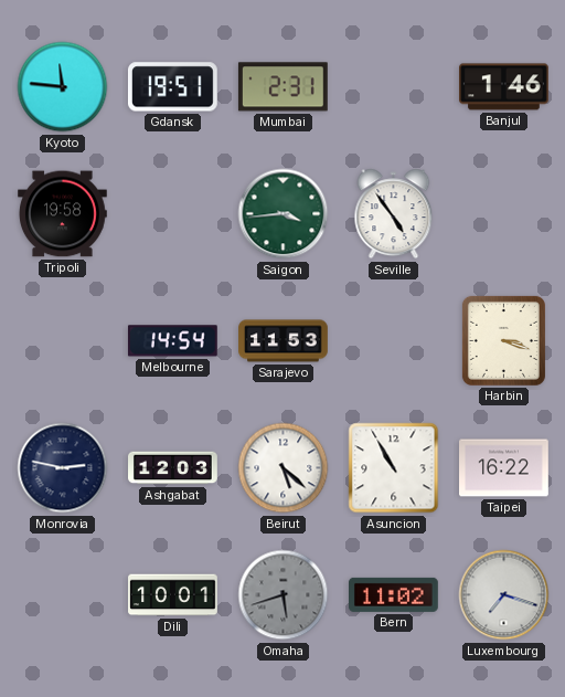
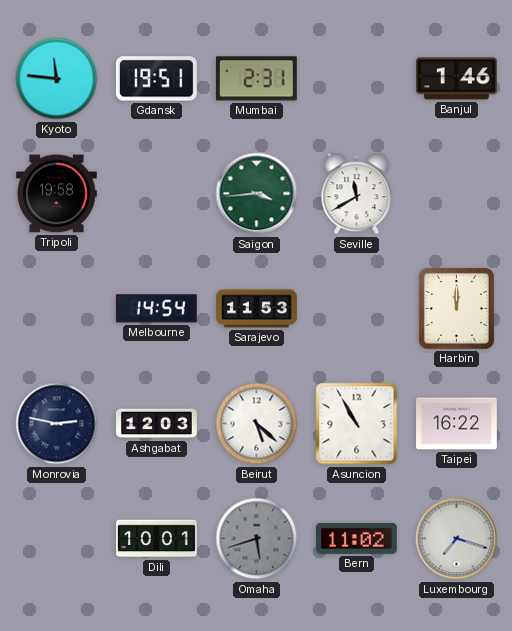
Seville: 4:54 -> 11:40
Harbin: 3:18 -> 12:00
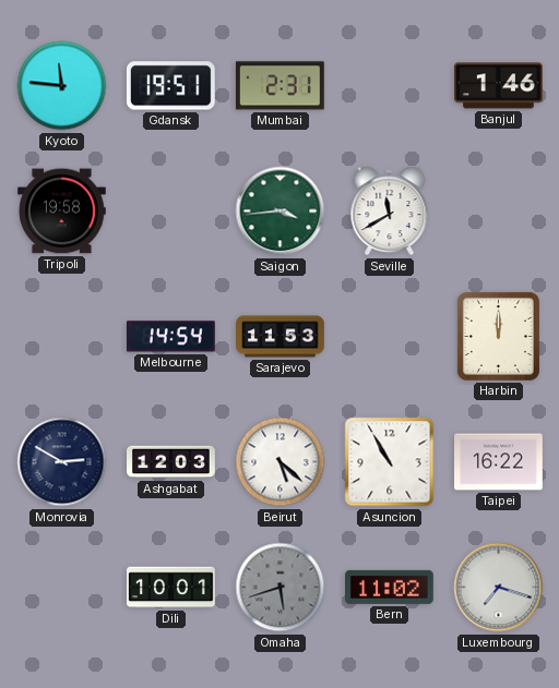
Monrovia: 2:47 -> 2:50
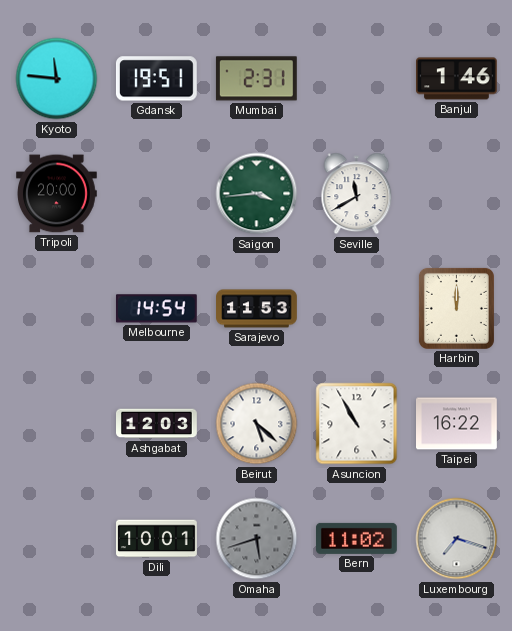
Tripoli: 19:58 -> 20:00
Monrovia: 2:50 -> none
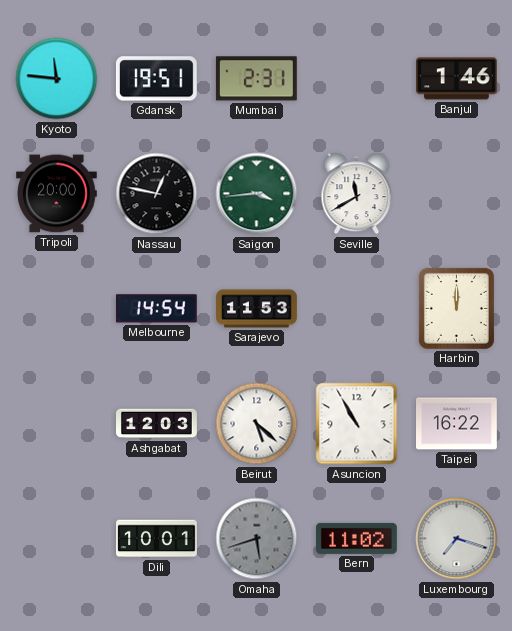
Nassau: none -> 12:47
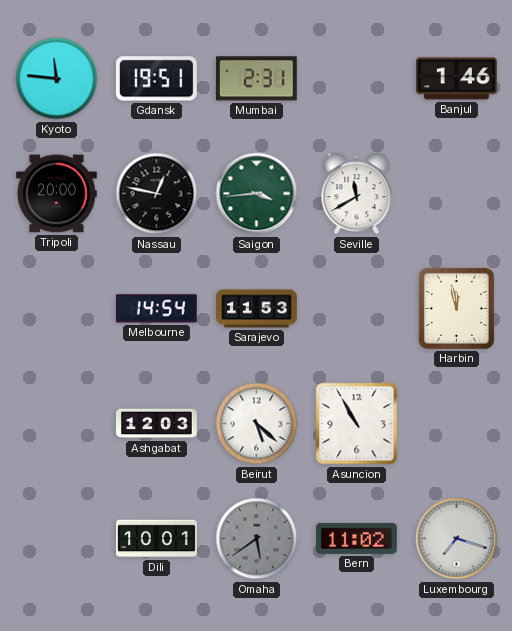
Harbin: 12:00 -> 11:58
Taipei: 16:22 -> none
Omaha: 5:42 -> 5:39
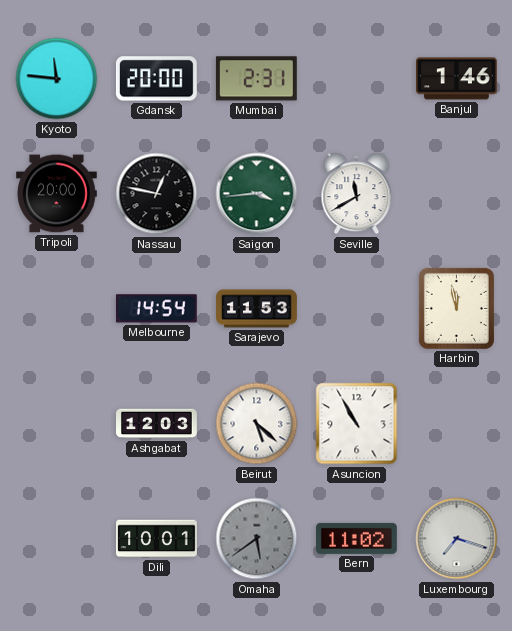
Gdansk: 19:51 -> 20:00
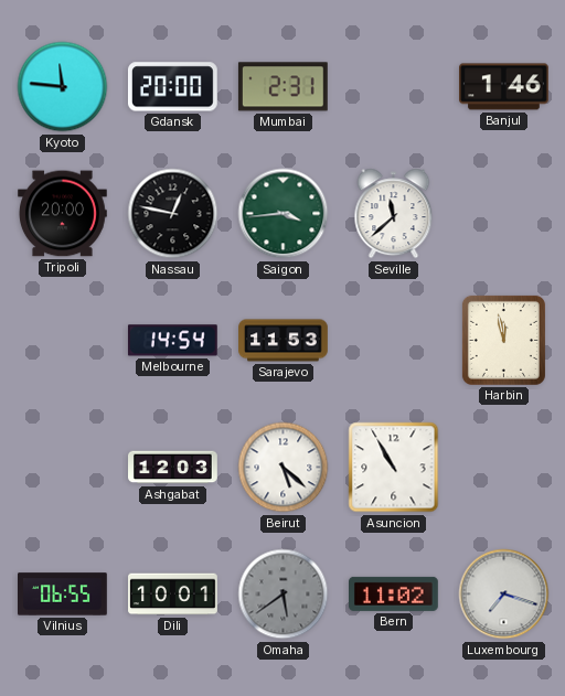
Seville: 11:40 -> 11:38
Vilnius: none -> 06:55
